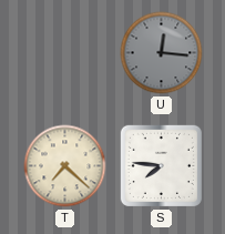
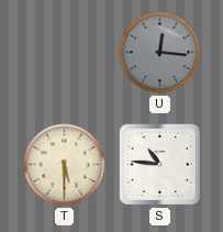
T: 7:22 -> 5:30
S: 7:46 -> 10:46
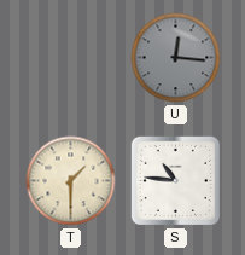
T: 5:30 -> 1:30
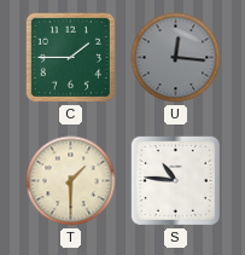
C: none -> 1:45
